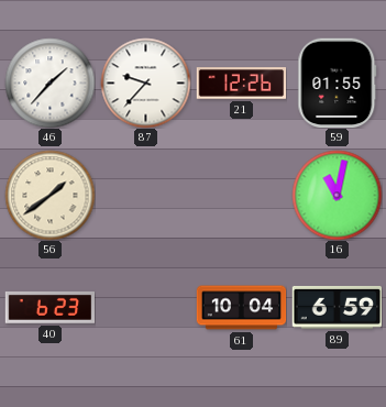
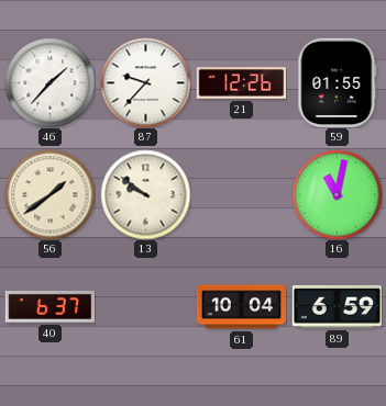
13: none -> 9:51
40: 6:23 -> 6:37
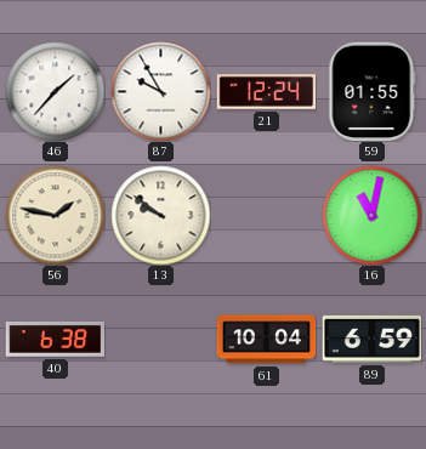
87: 9:37 -> 9:55
21: 12:26 -> 12:24
56: 1:39 -> 1:47
40: 6:37 -> 6:38
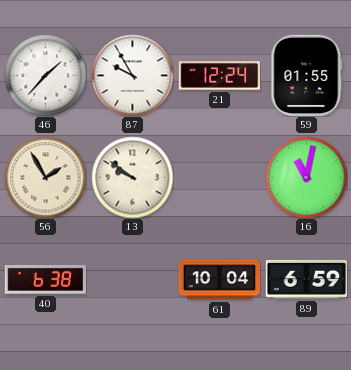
56: 1:47 -> 1:55
